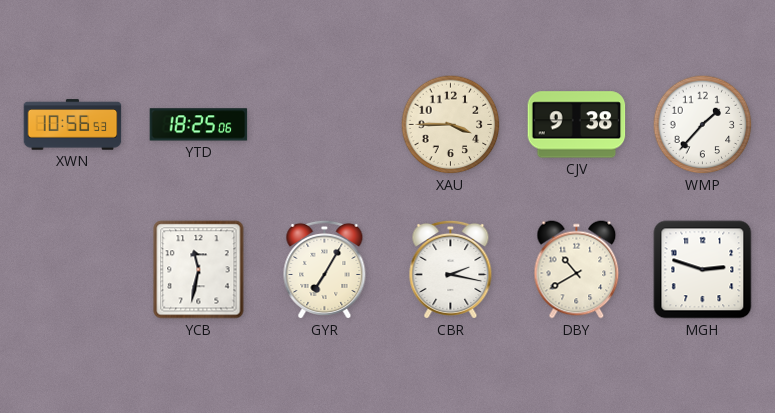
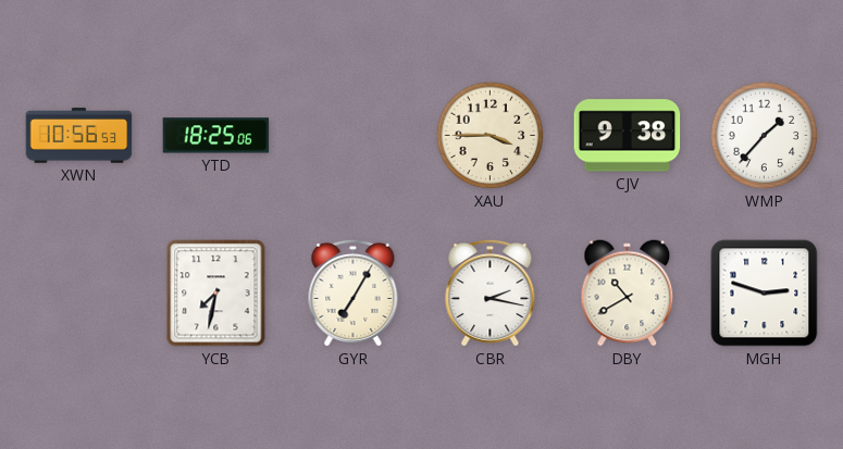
YCB: 11:32 -> 7:32
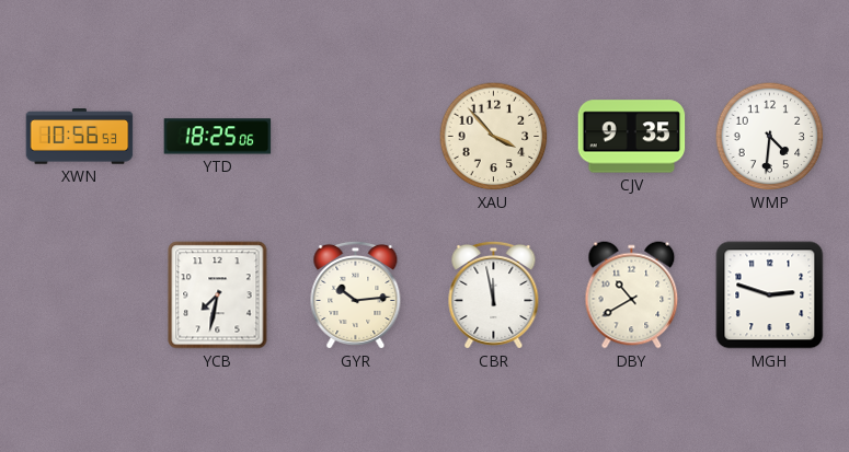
XAU: 3:45 -> 3:53
CJV: 9:38 -> 9:35
WMP: 1:37 -> 4:31
GYR: 7:05 -> 10:14
CBR: 2:17 -> 11:58
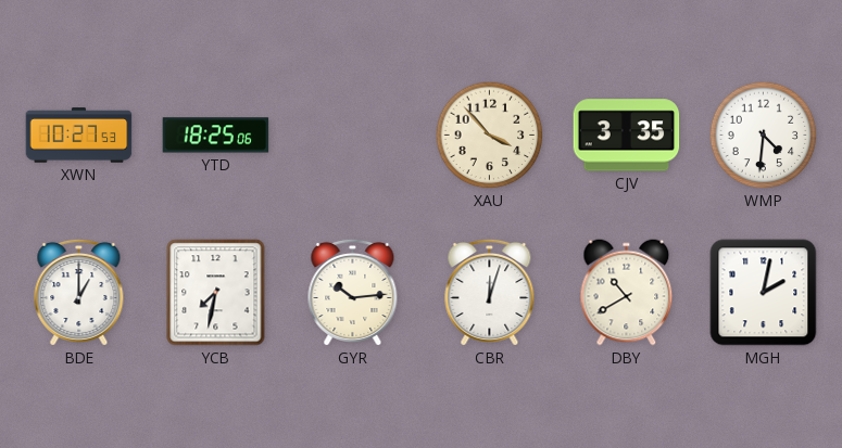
XWN: 10:56 -> 10:27
CJV: 9:35 -> 3:35
BDE: none -> 1:00
CBR: 11:58 -> 12:03
MGH: 2:48 -> 2:02
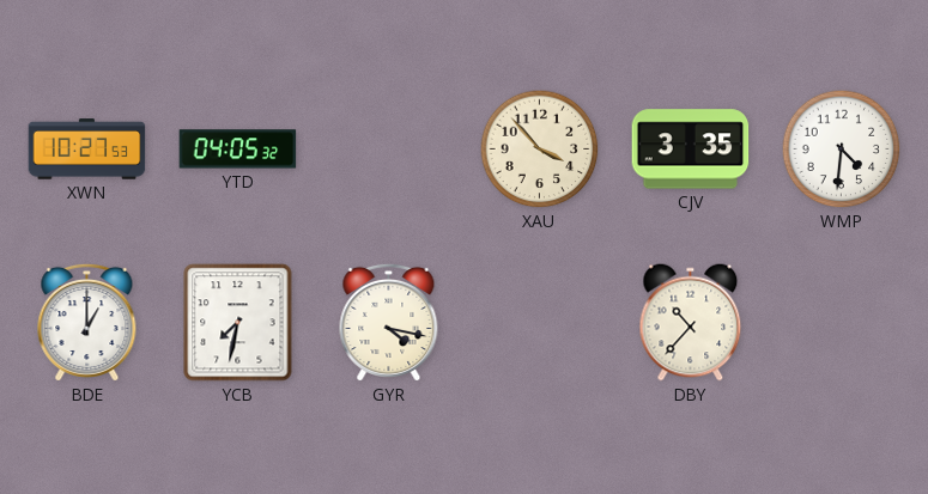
YTD: 18:25 -> 04:05
GYR: 10:14 -> 4:17
CBR: 12:03 -> none
DBY: 10:40 -> 10:37
MGH: 2:02 -> none
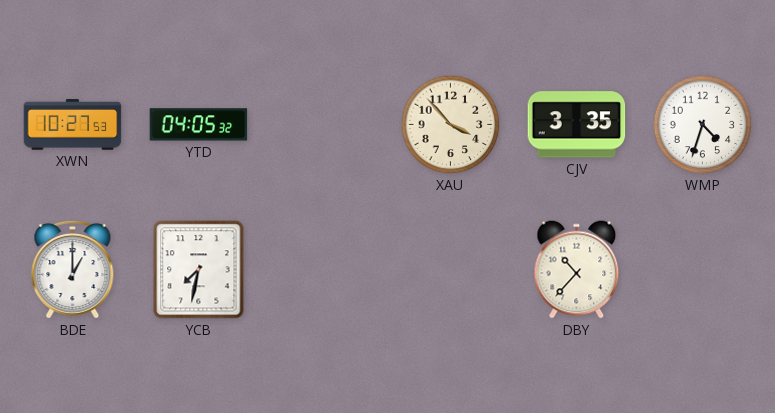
WMP: 4:31 -> 4:33
GYR: 4:17 -> none
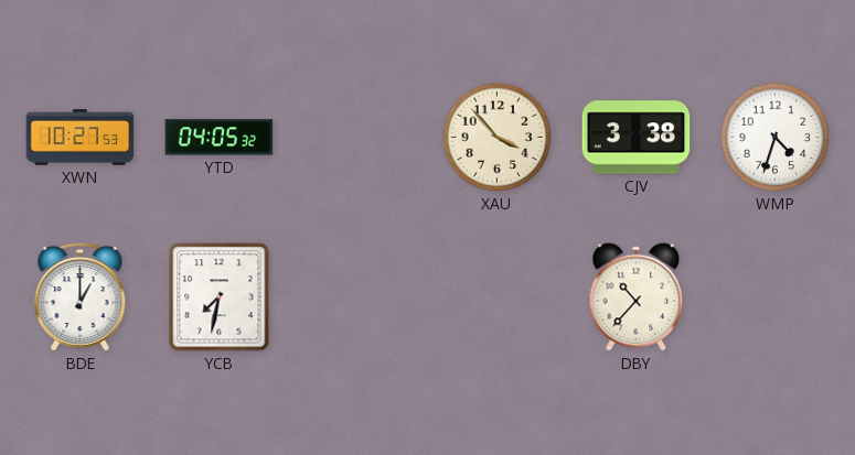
CJV: 3:35 -> 3:38
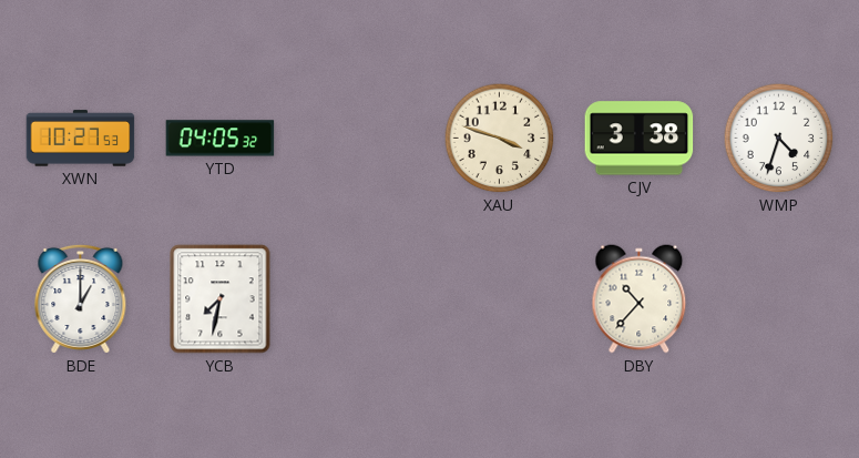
XAU: 3:53 -> 3:48
